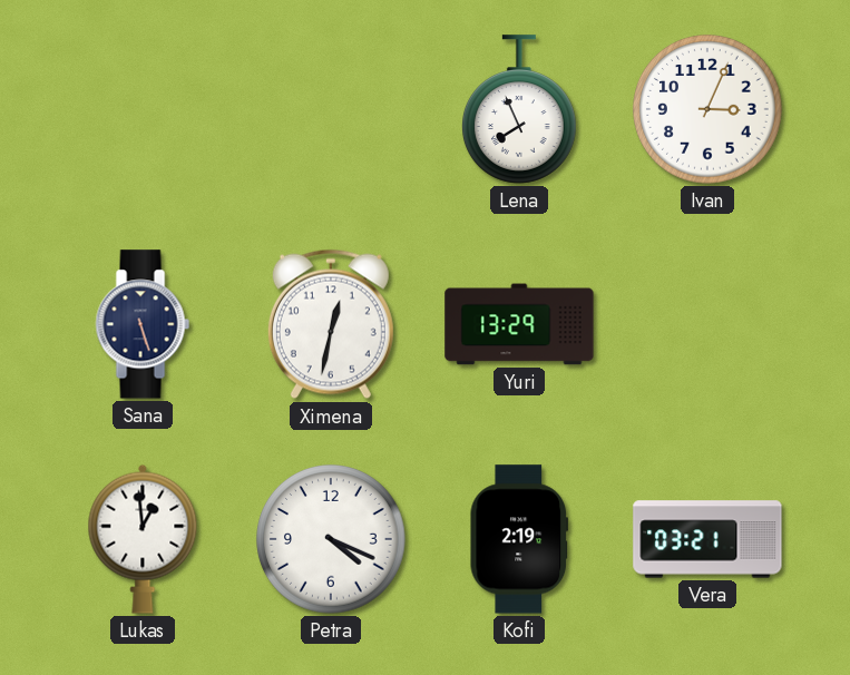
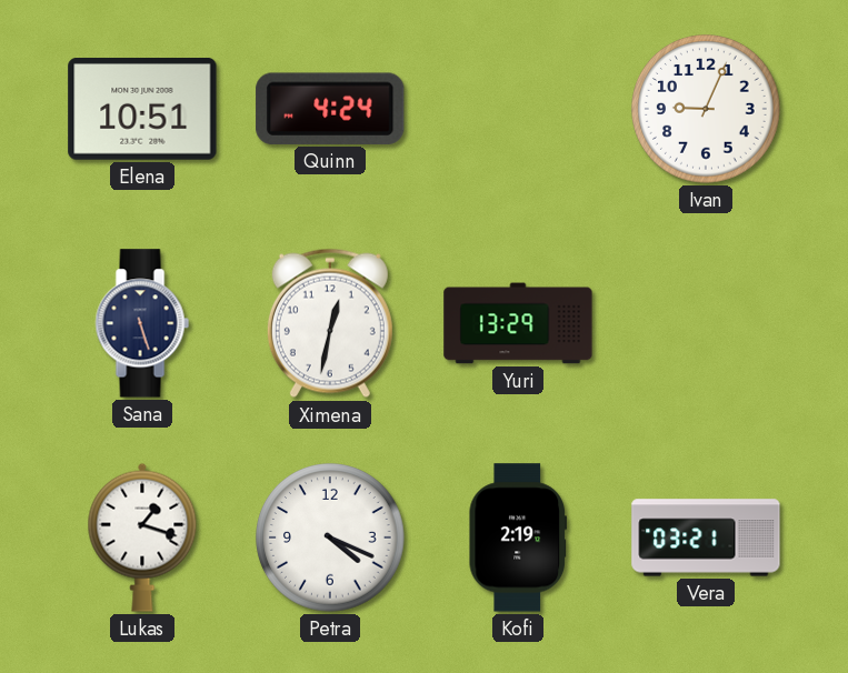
Elena: none -> 10:51
Quinn: none -> 4:24
Lena: 7:56 -> none
Ivan: 3:04 -> 9:04
Lukas: 12:59 -> 1:18
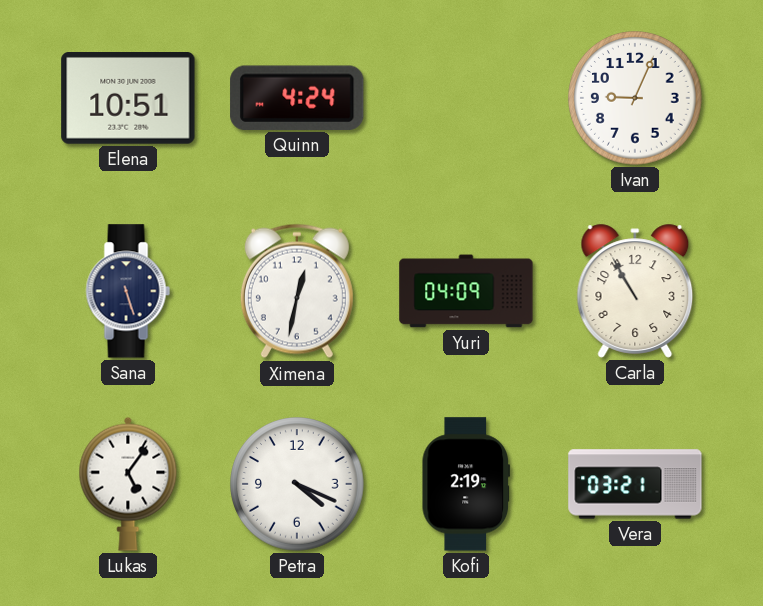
Yuri: 13:29 -> 04:09
Carla: none -> 10:55
Lukas: 1:18 -> 5:06
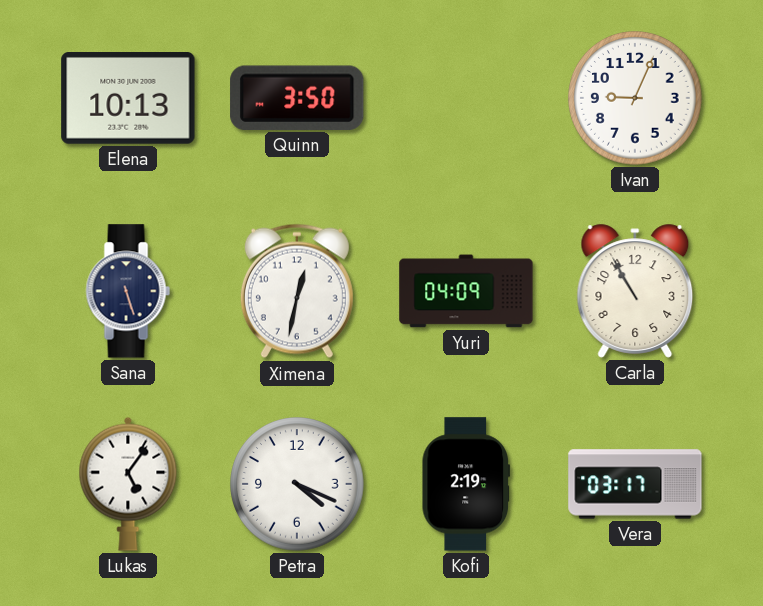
Elena: 10:51 -> 10:13
Quinn: 4:24 -> 3:50
Vera: 03:21 -> 03:17
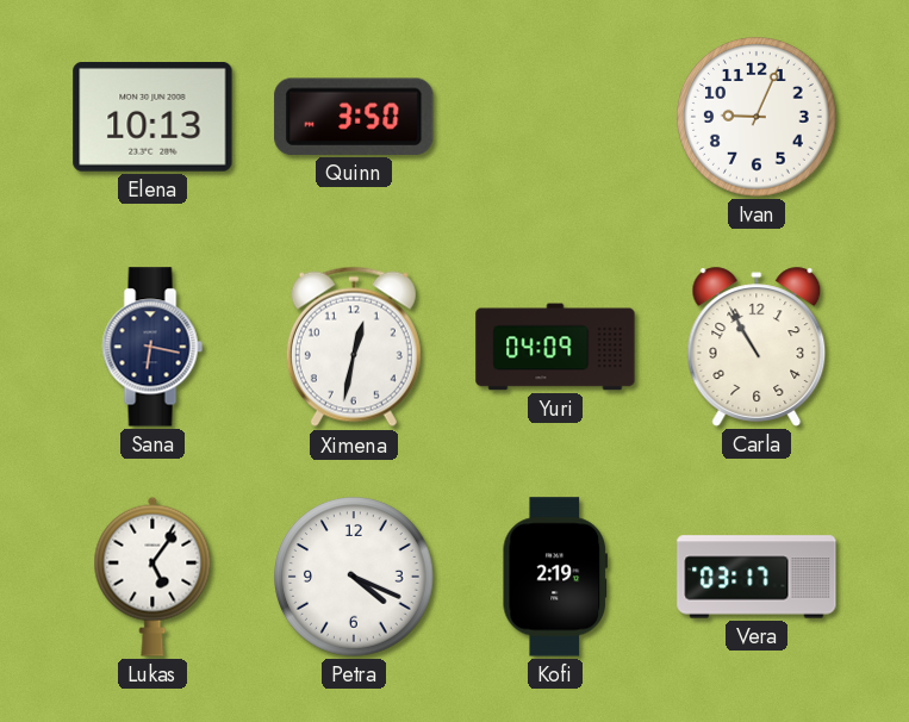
Sana: 5:27 -> 6:17
